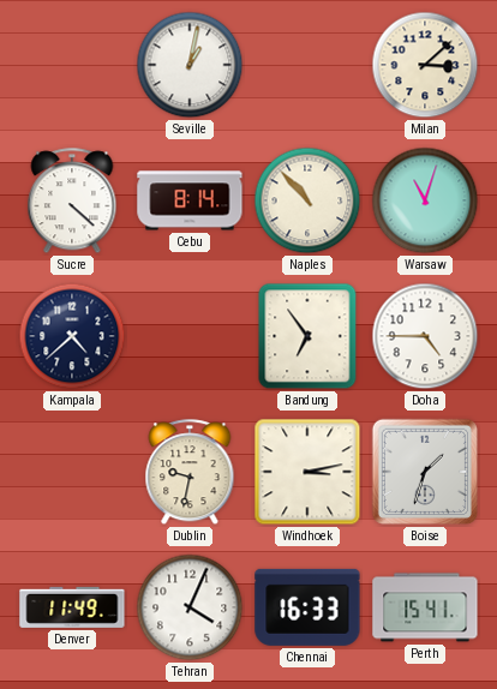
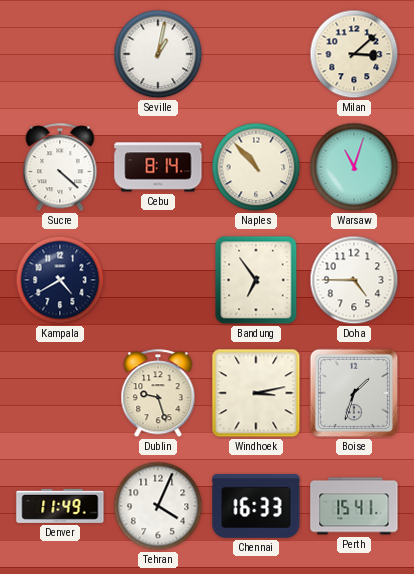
Kampala: 4:38 -> 4:40
Dublin: 9:32 -> 9:27
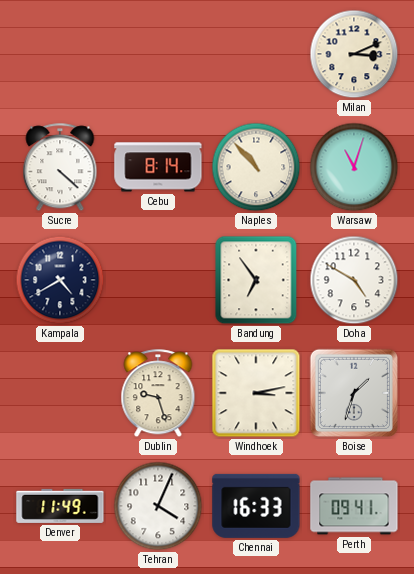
Seville: 1:02 -> none
Milan: 3:08 -> 3:11
Doha: 4:45 -> 4:50
Perth: 15:41 -> 09:41
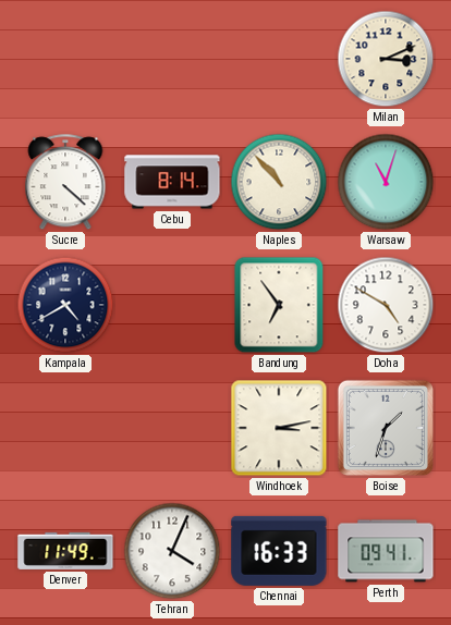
Dublin: 9:27 -> none
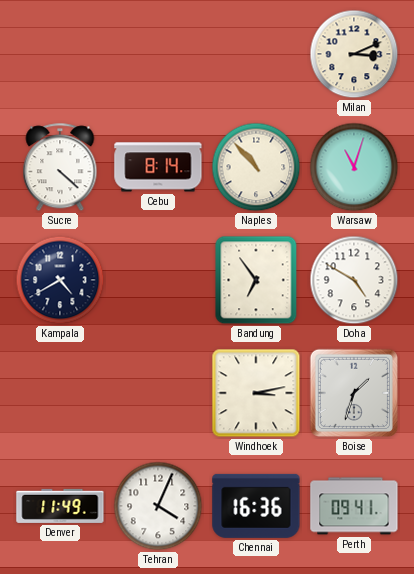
Chennai: 16:33 -> 16:36
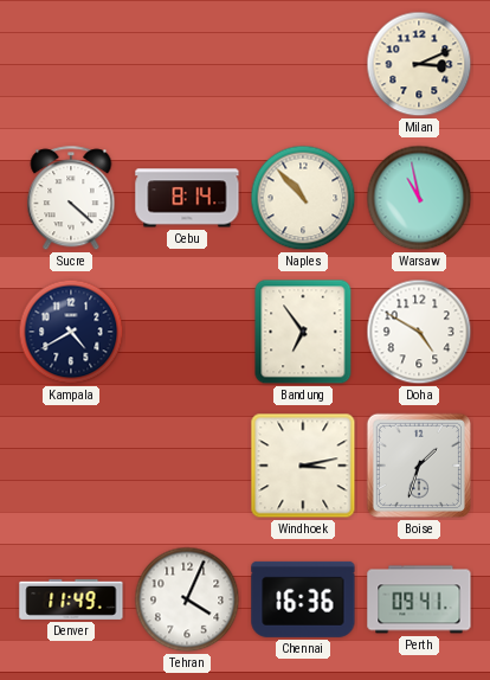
Warsaw: 11:03 -> 10:58
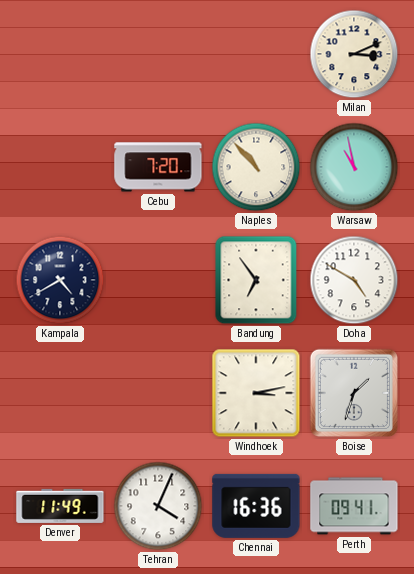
Sucre: 4:22 -> none
Cebu: 8:14 -> 7:20
